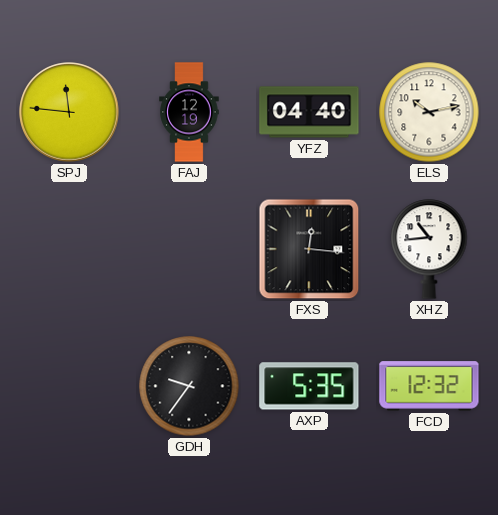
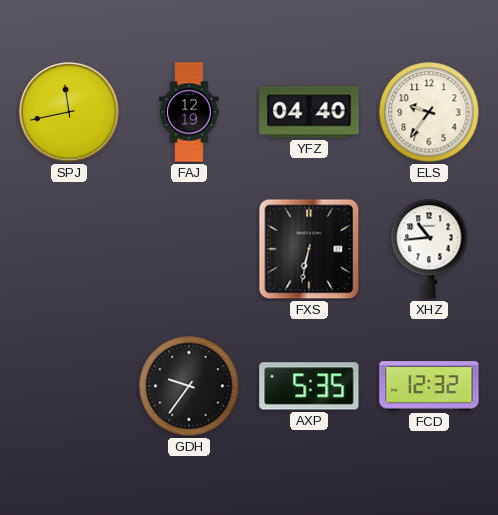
SPJ: 11:46 -> 11:43
ELS: 10:13 -> 9:36
FXS: 12:16 -> 6:32
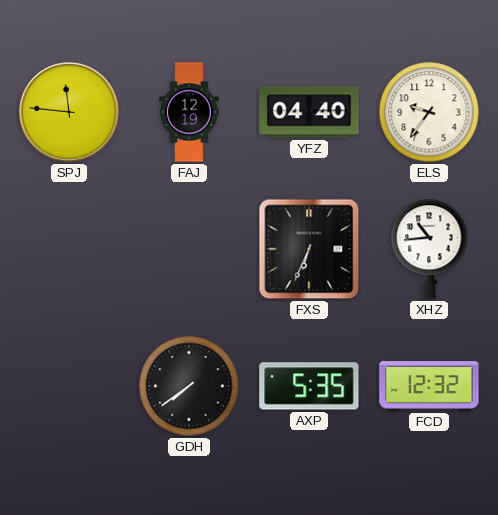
SPJ: 11:43 -> 11:46
FXS: 6:32 -> 6:34
GDH: 9:36 -> 7:39
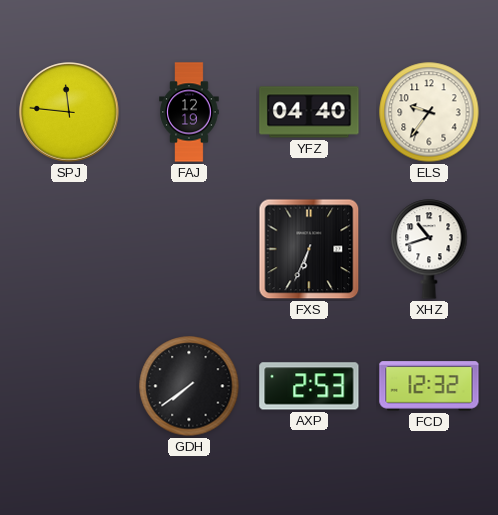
XHZ: 10:44 -> 10:42
AXP: 5:35 -> 2:53
